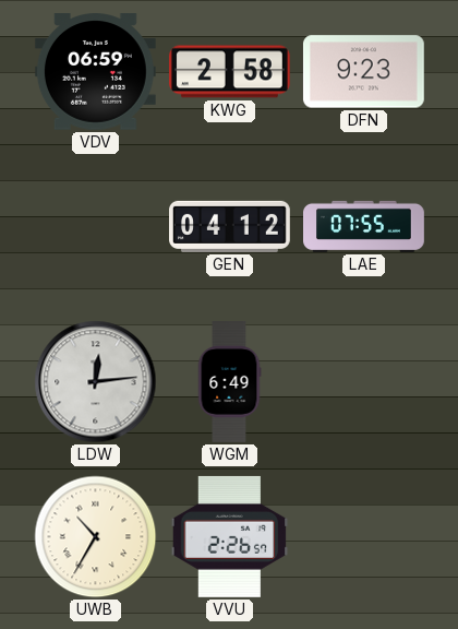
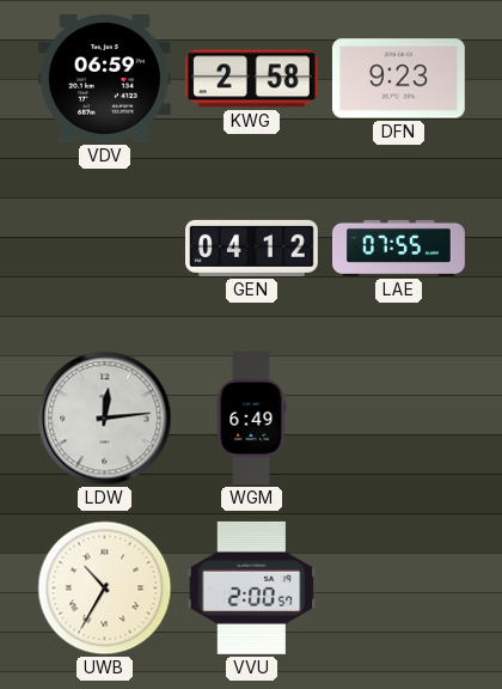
VVU: 2:26 -> 2:00
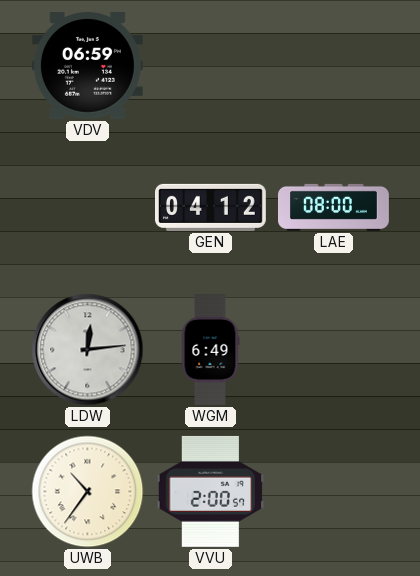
KWG: 2:58 -> none
DFN: 9:23 -> none
LAE: 07:55 -> 08:00
UWB: 10:35 -> 10:36
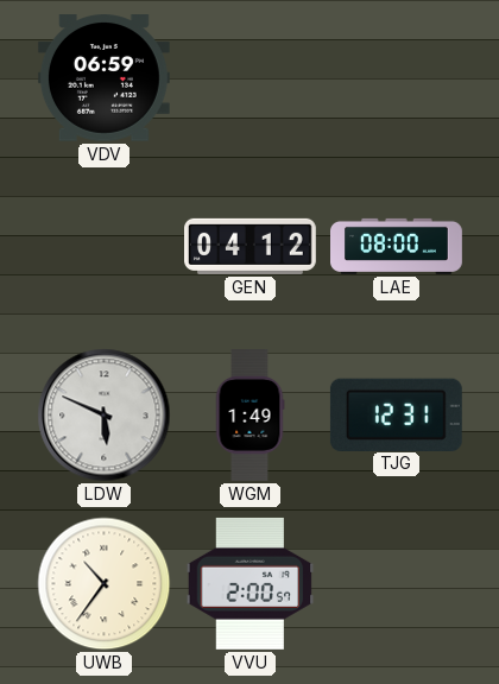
LDW: 12:14 -> 5:49
WGM: 6:49 -> 1:49
TJG: none -> 12:31
